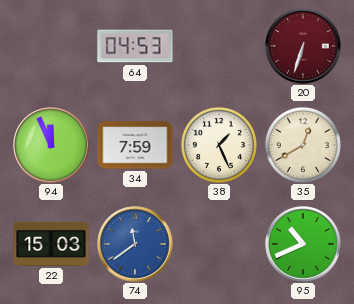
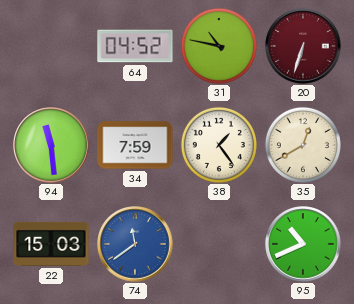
64: 04:53 -> 04:52
31: none -> 10:47
94: 11:56 -> 11:29
38: 1:26 -> 1:24
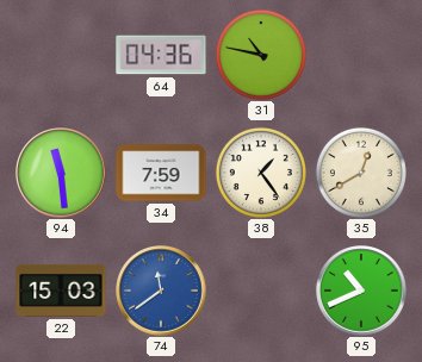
64: 04:52 -> 04:36
20: 6:33 -> none
